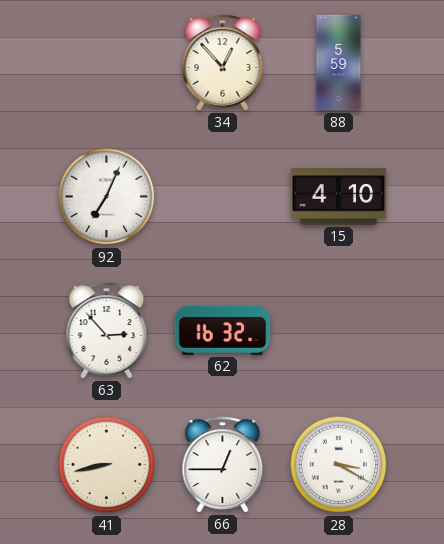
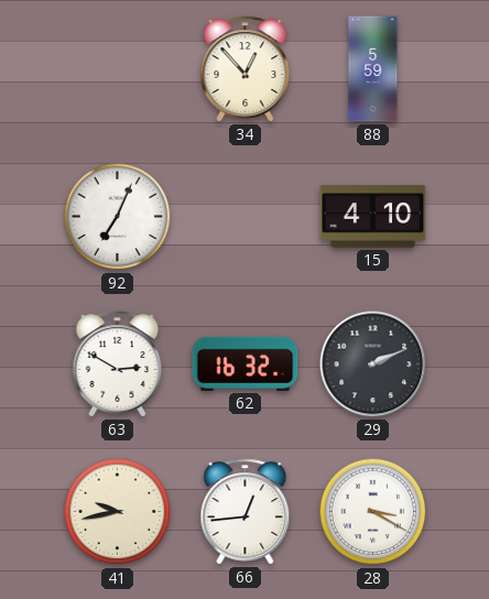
63: 2:53 -> 2:50
29: none -> 2:11
41: 8:43 -> 9:43
66: 12:45 -> 12:44
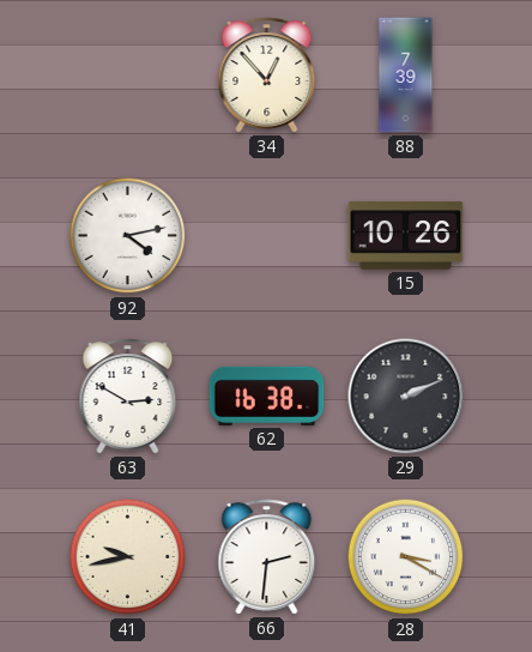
88: 5:59 -> 7:39
92: 7:04 -> 4:13
15: 4:10 -> 10:26
62: 16:32 -> 16:38
66: 12:44 -> 2:31
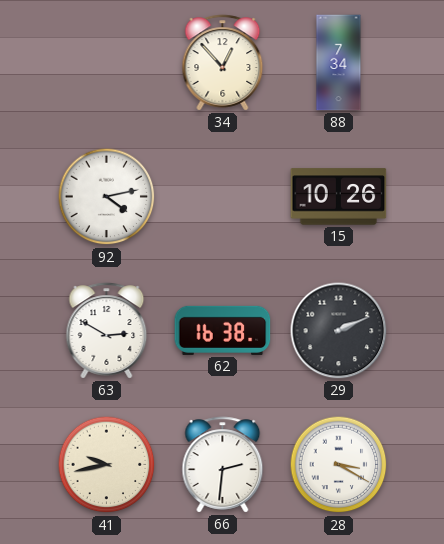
88: 7:39 -> 7:34
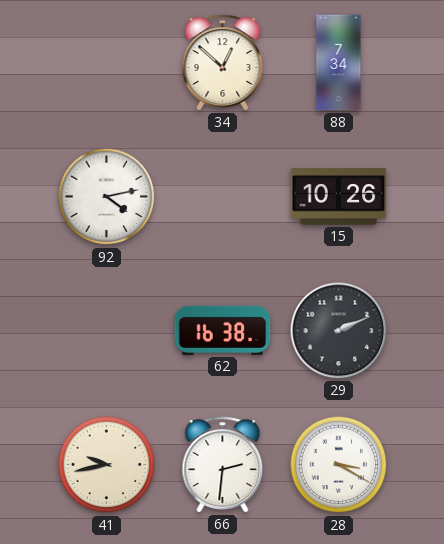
34: 12:53 -> 12:52
63: 2:50 -> none
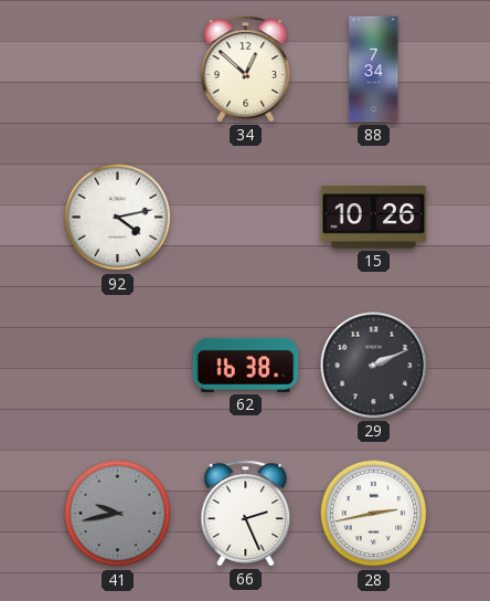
41 dial: cream -> grey
66: 2:31 -> 2:26
28: 3:20 -> 2:43
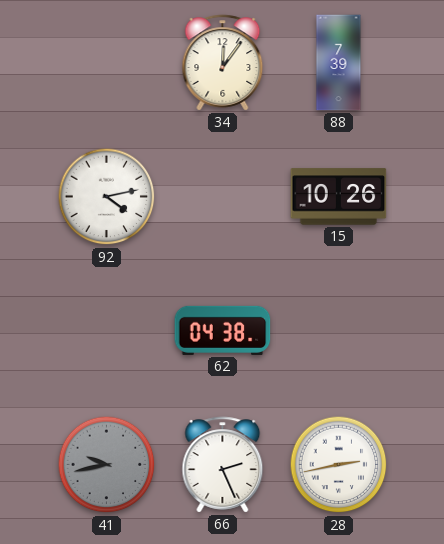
34: 12:52 -> 12:06
88: 7:34 -> 7:39
62: 16:38 -> 04:38
29: 2:11 -> none
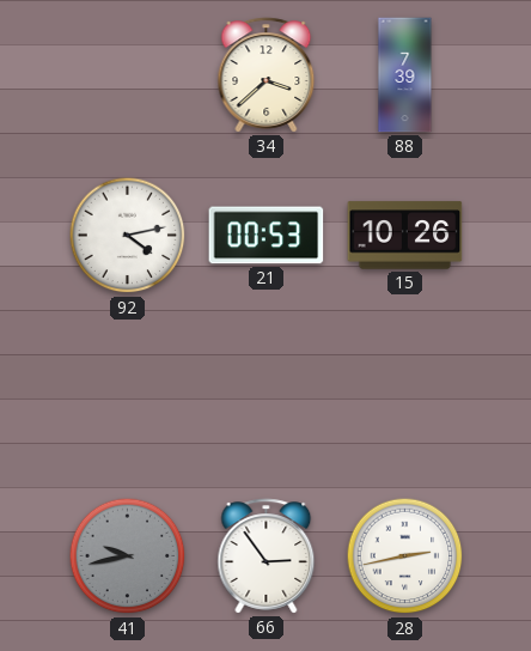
34: 12:06 -> 3:38
21: none -> 00:53
62: 04:38 -> none
66: 2:26 -> 2:54
